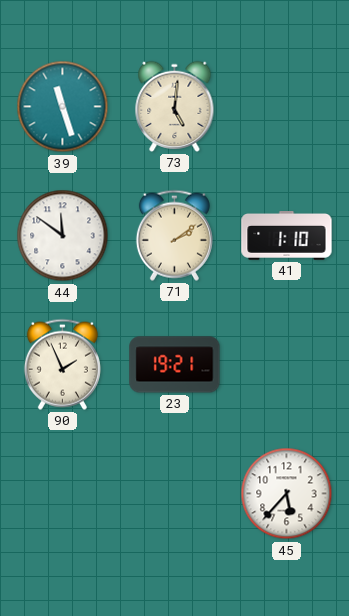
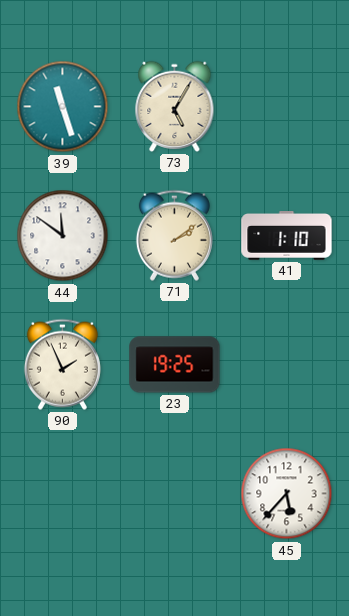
73: 5:01 -> 5:05
23: 19:21 -> 19:25
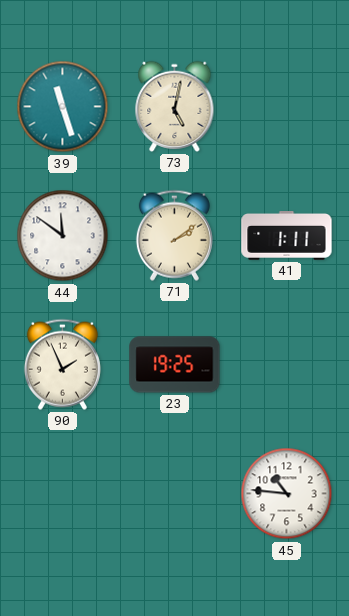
73: 5:05 -> 5:02
41: 1:10 -> 1:11
45: 5:37 -> 10:46
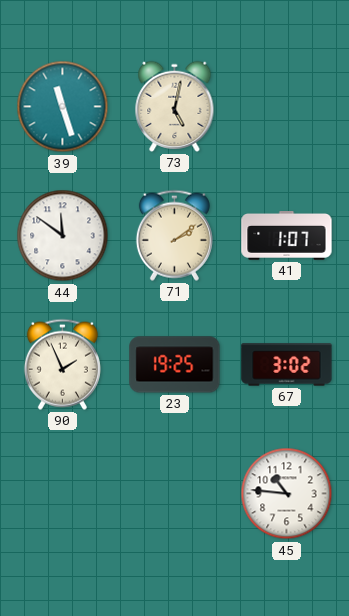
41: 1:11 -> 1:07
67: none -> 3:02
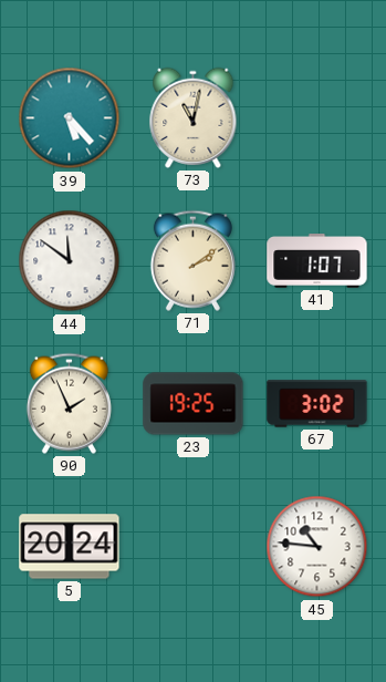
39: 11:27 -> 5:23
73: 5:02 -> 11:02
5: none -> 20:24
